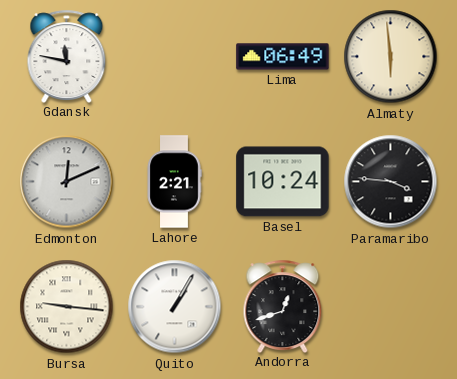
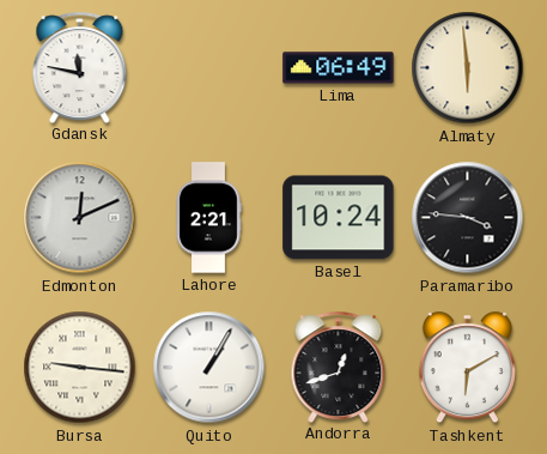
Tashkent: none -> 6:10
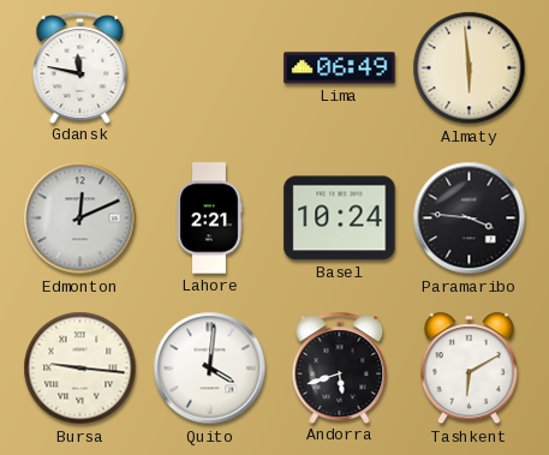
Quito: 1:05 -> 4:01
Andorra: 12:42 -> 5:42
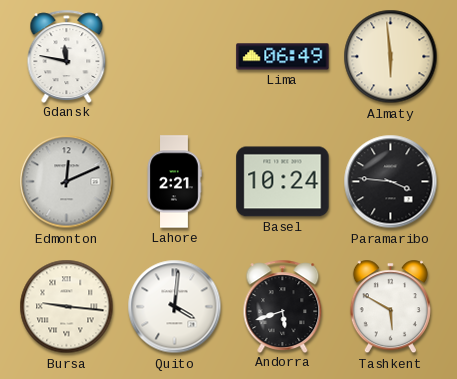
Tashkent: 6:10 -> 5:50
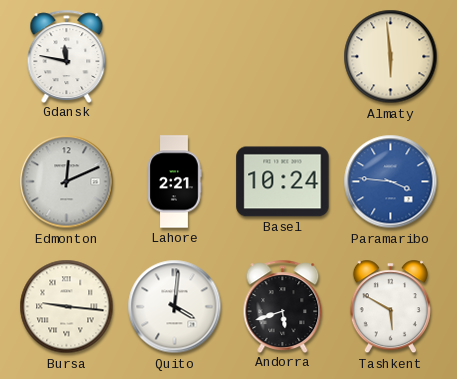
Lima: 06:49 -> none
Paramaribo dial: black -> blue
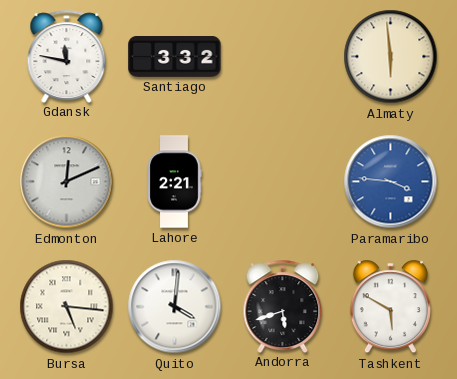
Santiago: none -> 3:32
Basel: 10:24 -> none
Bursa: 9:16 -> 5:16
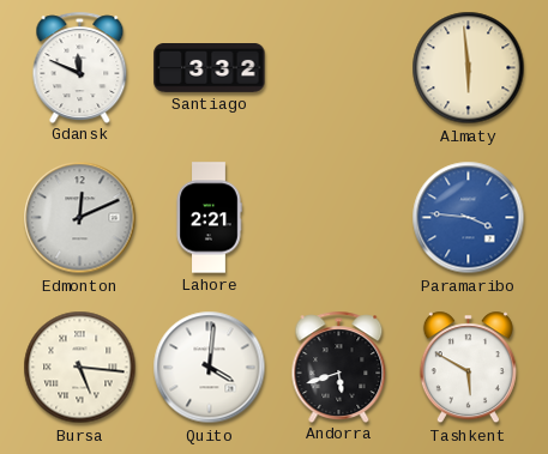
Gdansk: 11:47 -> 11:49
